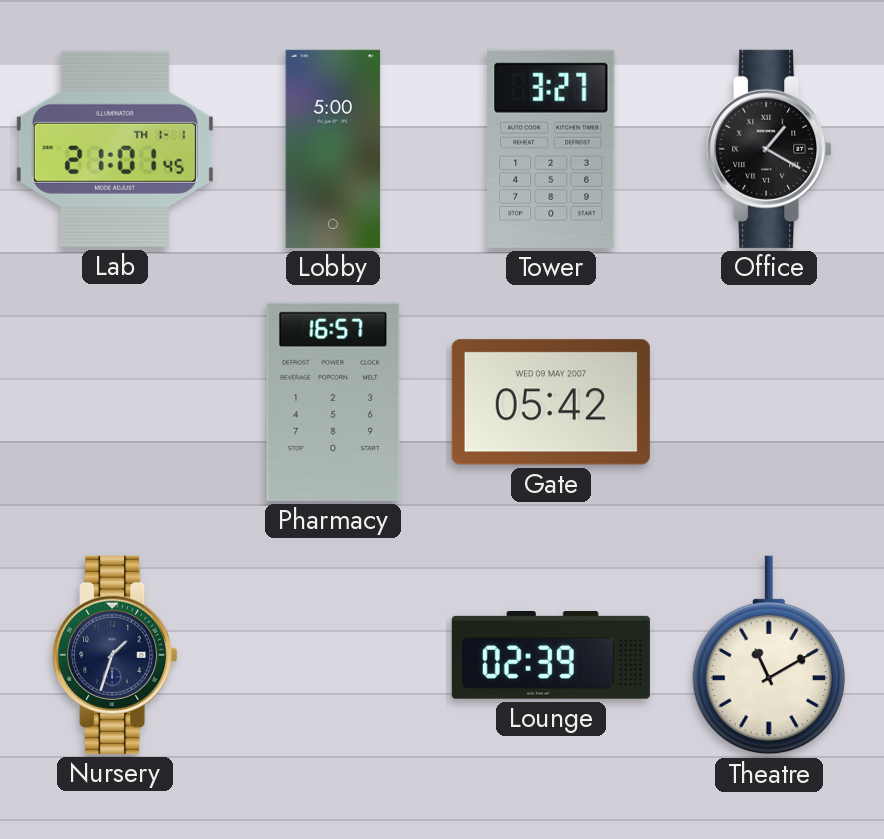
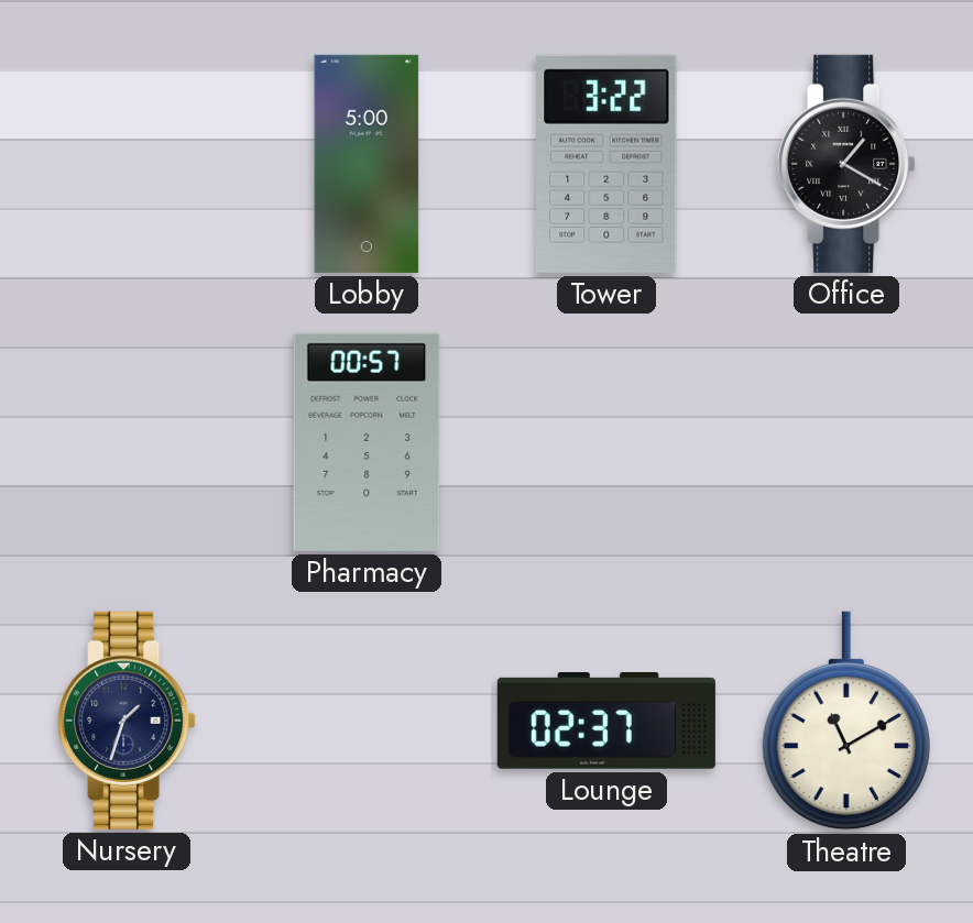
Lab: 21:01 -> none
Tower: 3:27 -> 3:22
Pharmacy: 16:57 -> 00:57
Gate: 05:42 -> none
Lounge: 02:39 -> 02:37
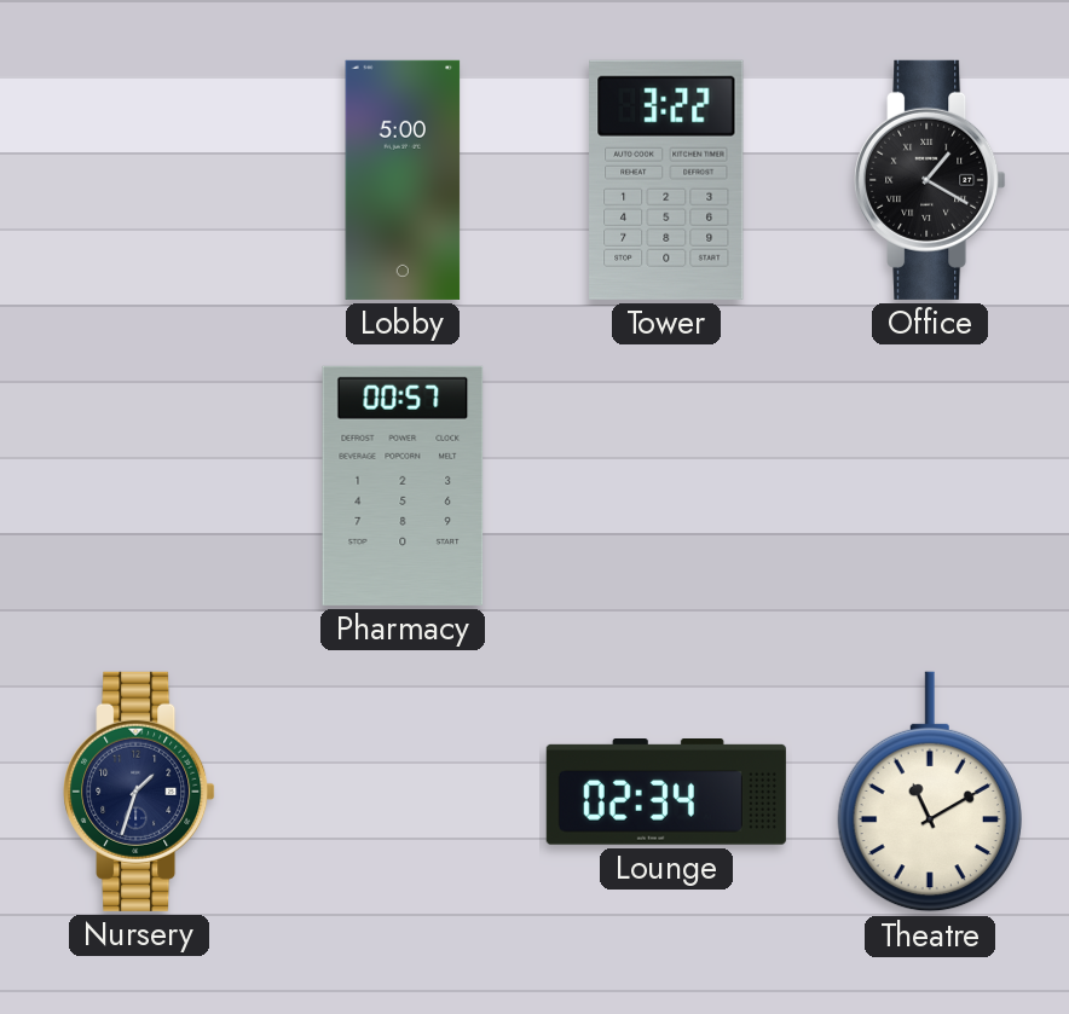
Lounge: 02:37 -> 02:34
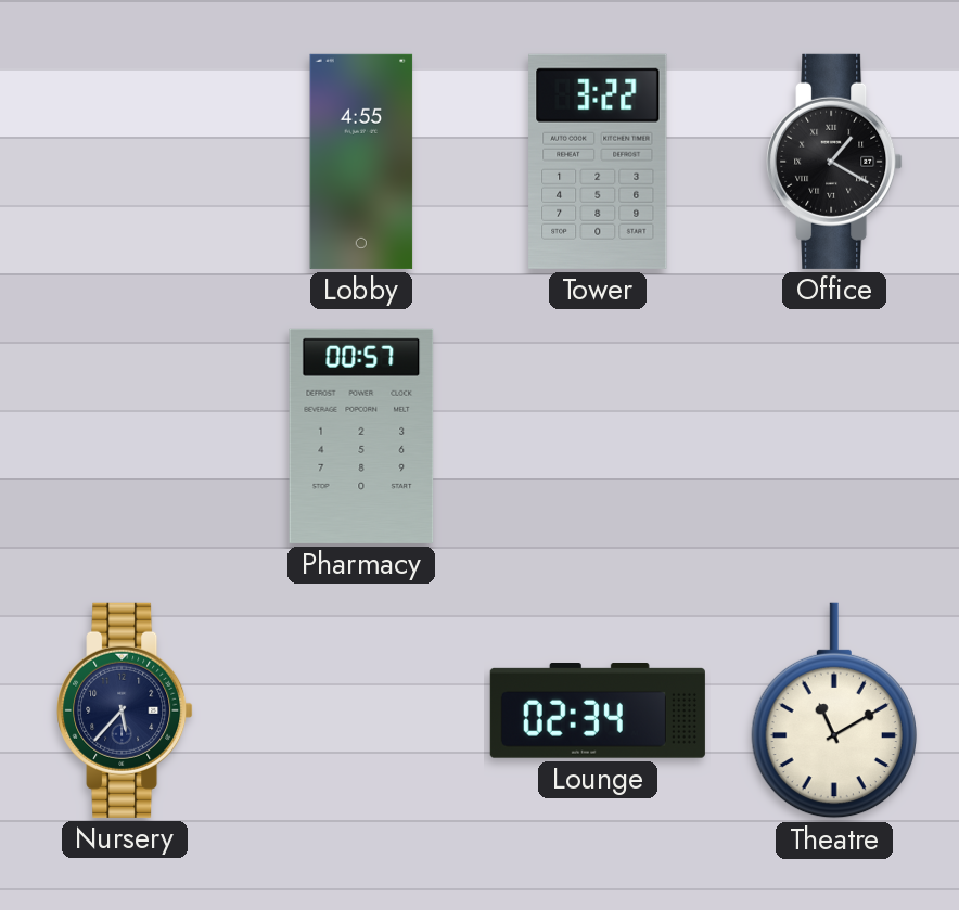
Lobby: 5:00 -> 4:55
Nursery: 1:33 -> 5:37
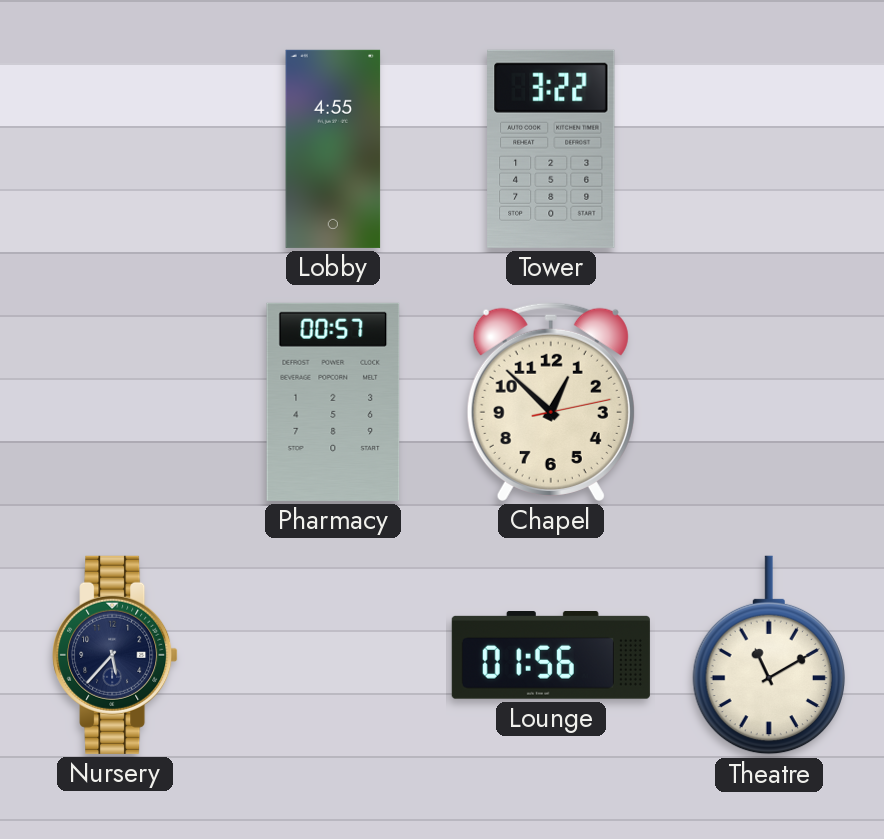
Office: 1:20 -> none
Chapel: none -> 12:52
Lounge: 02:34 -> 01:56
